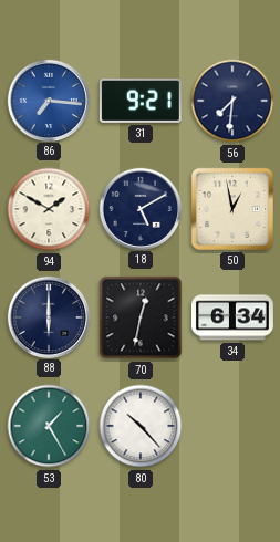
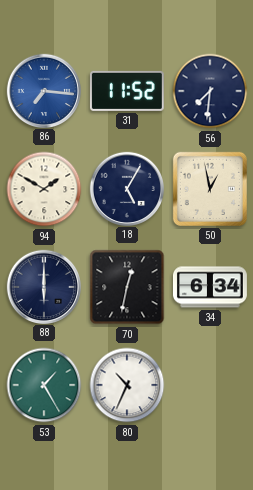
31: 9:21 -> 11:52
18: 5:10 -> 5:05
80: 10:23 -> 10:34
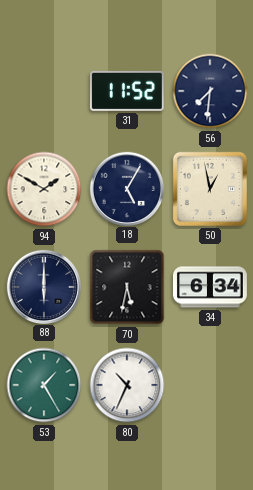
86: 7:16 -> none
70: 12:32 -> 5:32
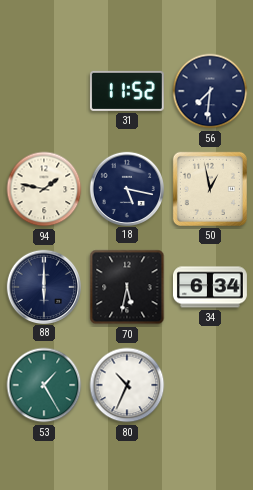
94: 1:50 -> 1:47
18: 5:05 -> 5:17
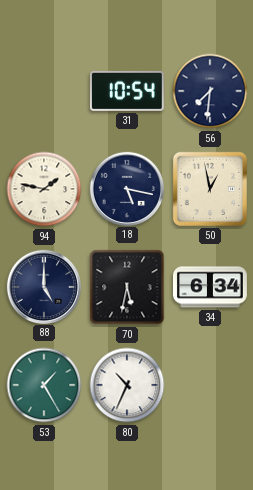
31: 11:52 -> 10:54
88: 6:00 -> 5:00
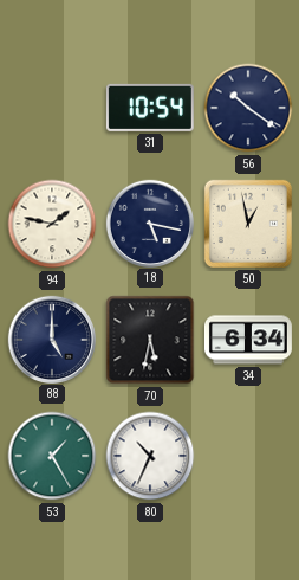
56: 7:31 -> 10:21
